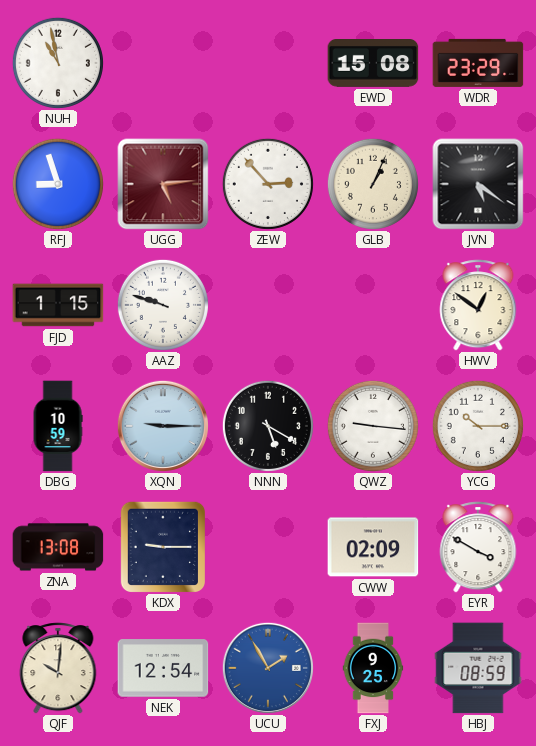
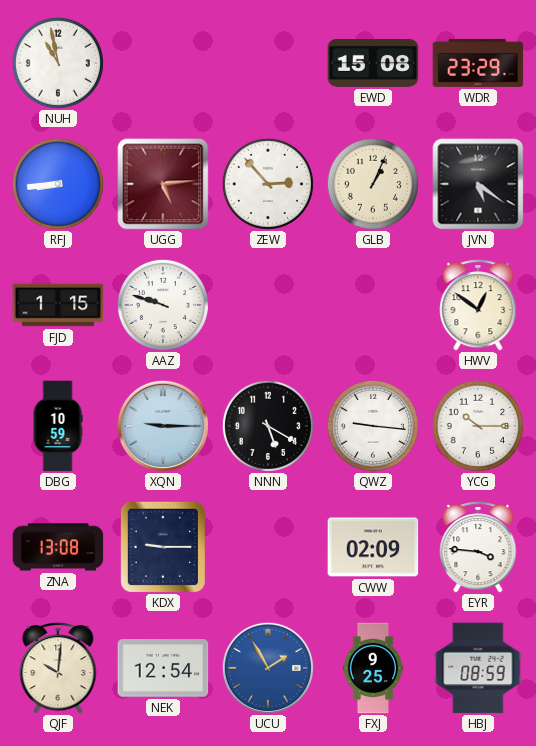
RFJ: 8:57 -> 8:44
EYR: 3:50 -> 3:46
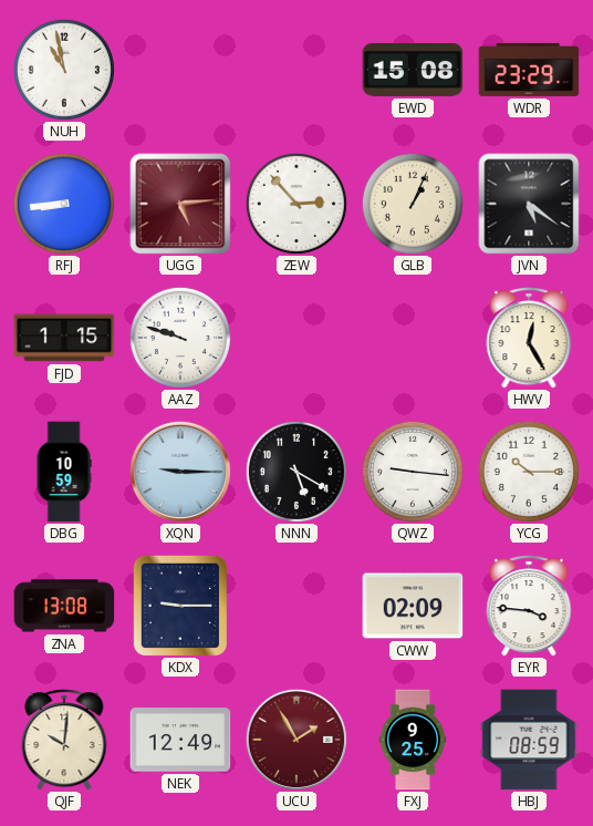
HWV: 12:51 -> 12:25
NEK: 12:54 -> 12:49
UCU dial: blue -> burgundy
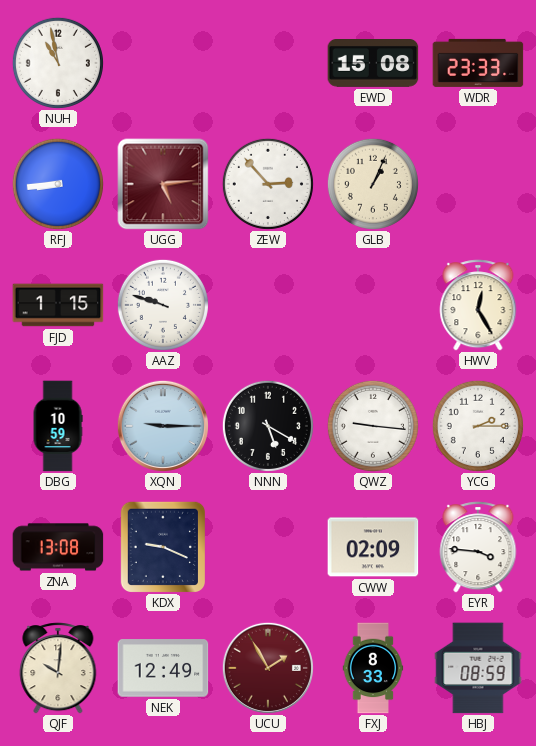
WDR: 23:29 -> 23:33
JVN: 5:21 -> none
YCG: 10:15 -> 2:15
KDX: 9:15 -> 9:19
FXJ: 9:25 -> 8:33
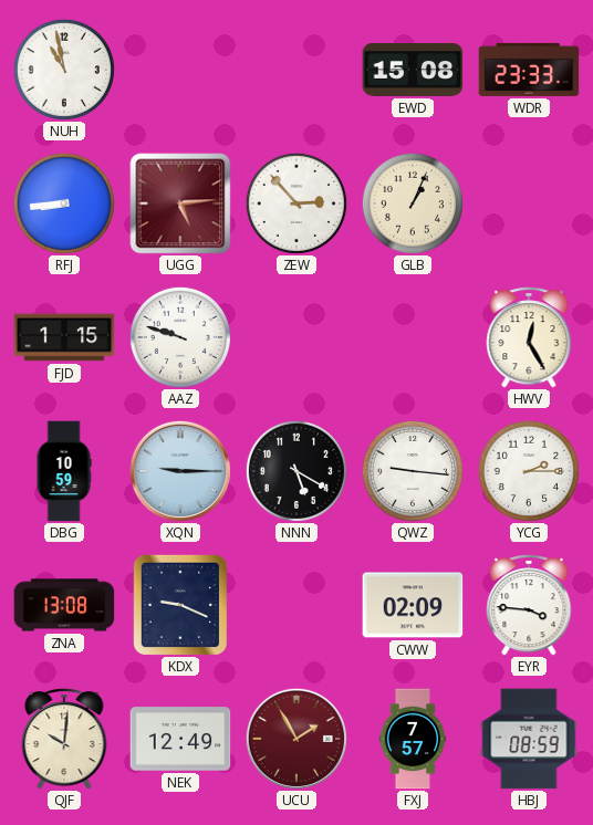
FXJ: 8:33 -> 7:57
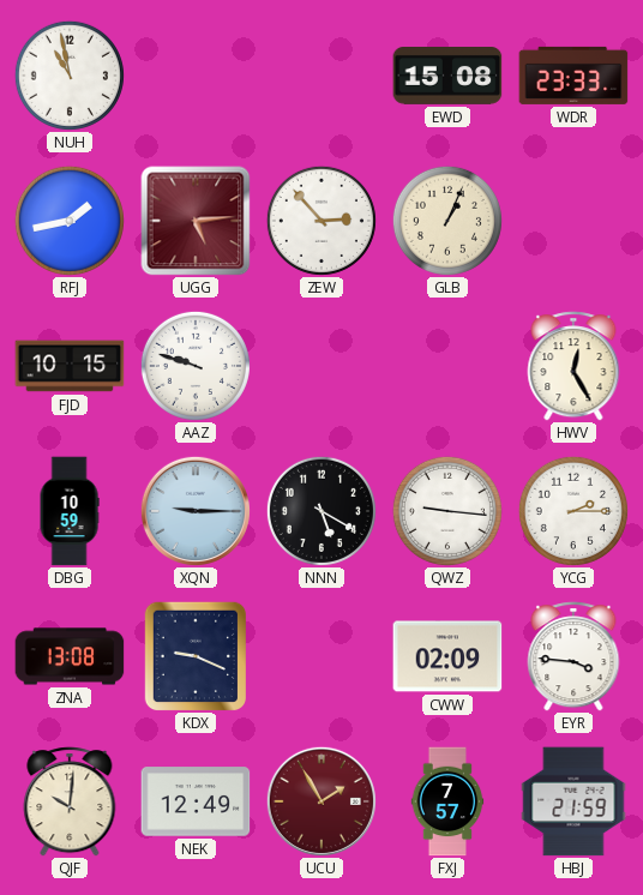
RFJ: 8:44 -> 1:43
FJD: 1:15 -> 10:15
HBJ: 08:59 -> 21:59
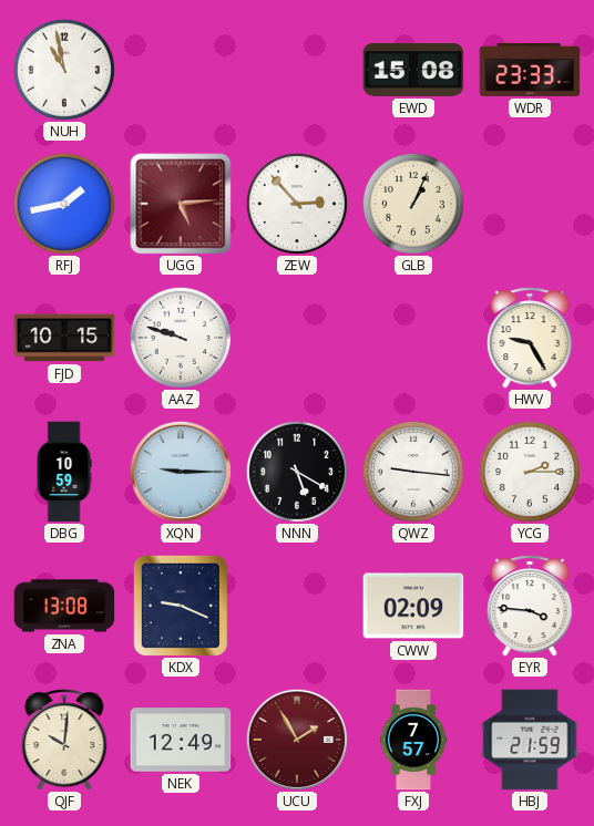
HWV: 12:25 -> 9:25
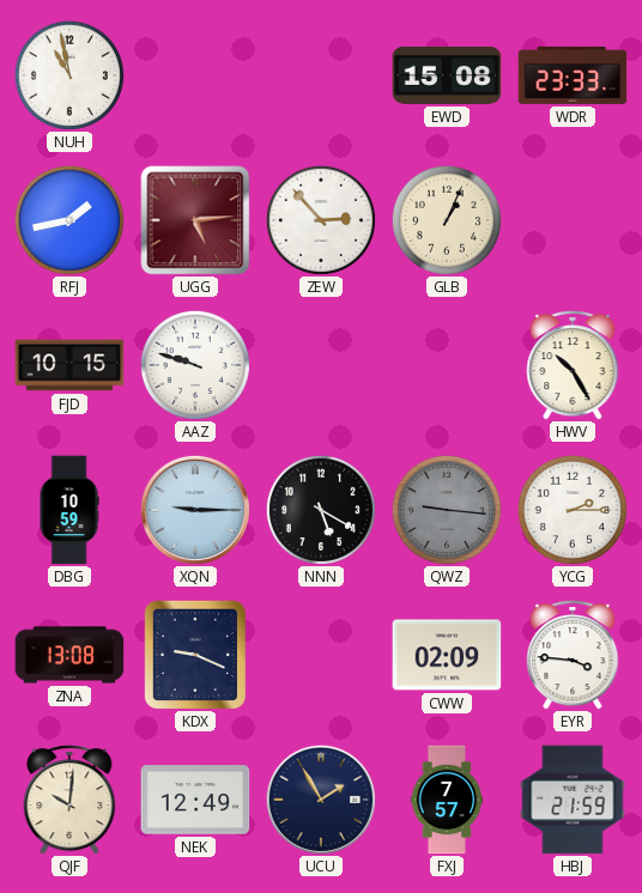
HWV: 9:25 -> 10:25
QWZ dial: white -> grey
UCU dial: burgundy -> navy
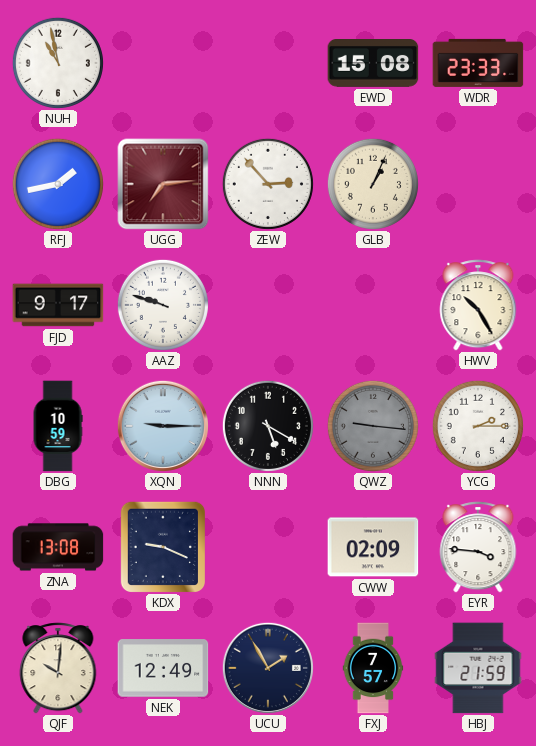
UGG: 5:14 -> 7:14
FJD: 10:15 -> 9:17
